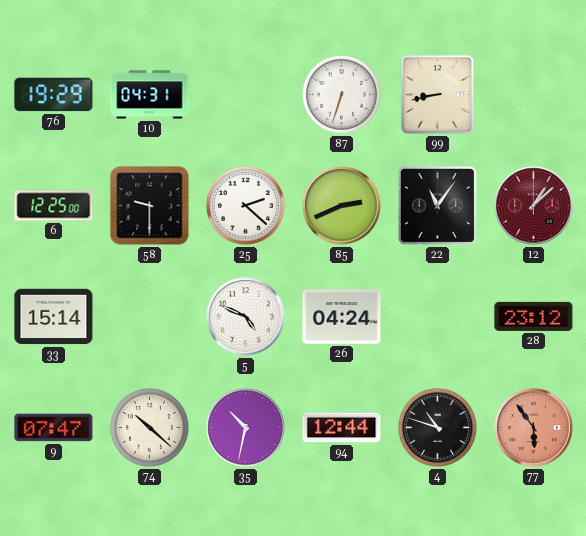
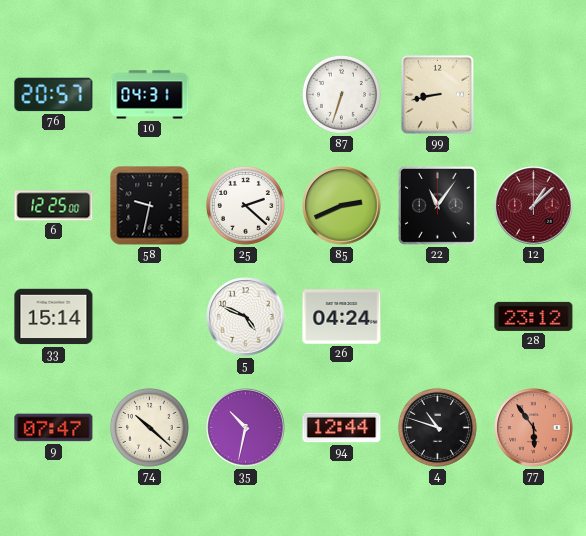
76: 19:29 -> 20:57
58: 9:30 -> 9:32
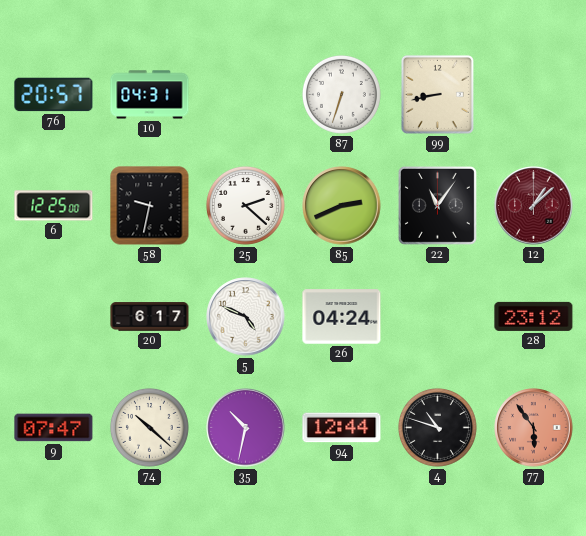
33: 15:14 -> none
20: none -> 6:17
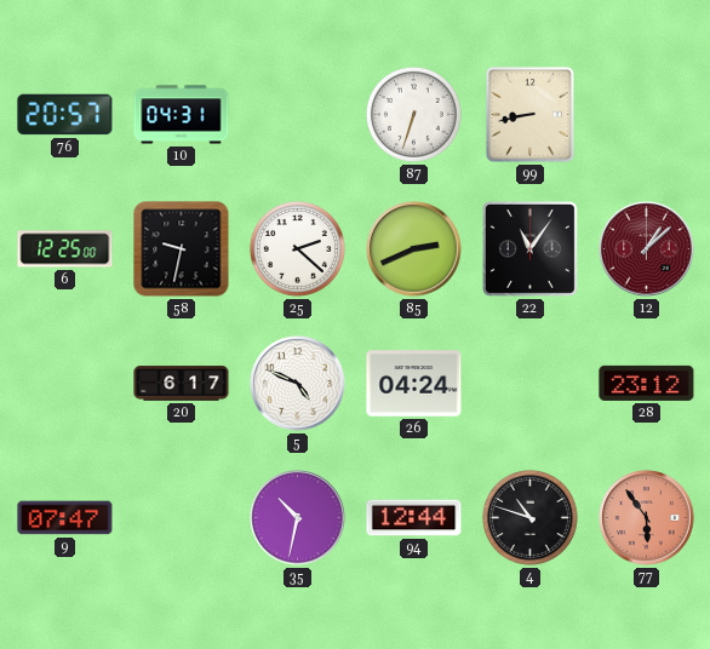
74: 10:22 -> none
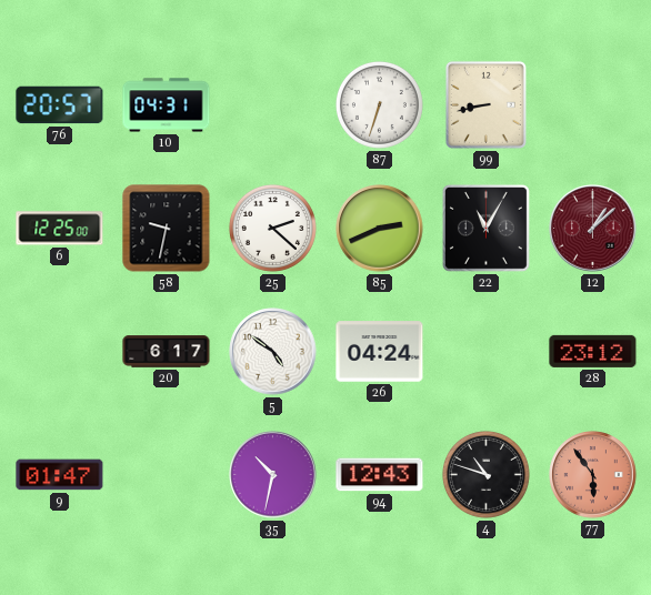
22: 11:06 -> 11:05
5: 4:49 -> 4:51
9: 07:47 -> 01:47
94: 12:44 -> 12:43
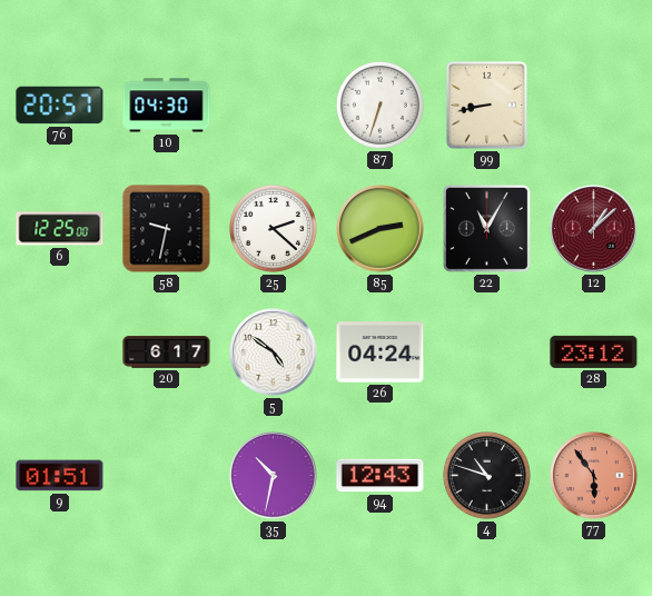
10: 04:31 -> 04:30
9: 01:47 -> 01:51
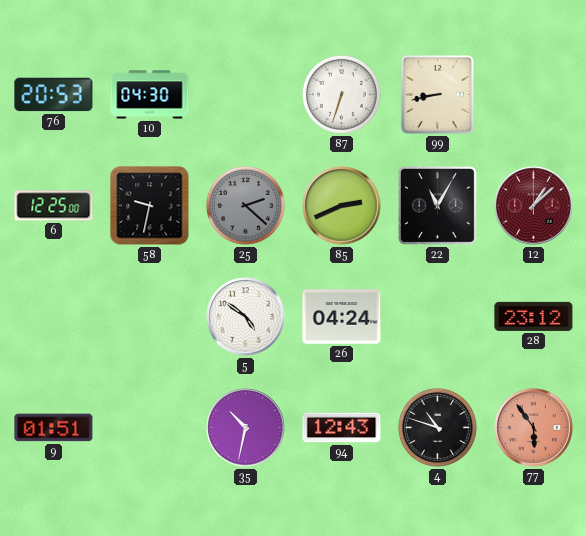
76: 20:57 -> 20:53
25 dial: white -> grey
20: 6:17 -> none
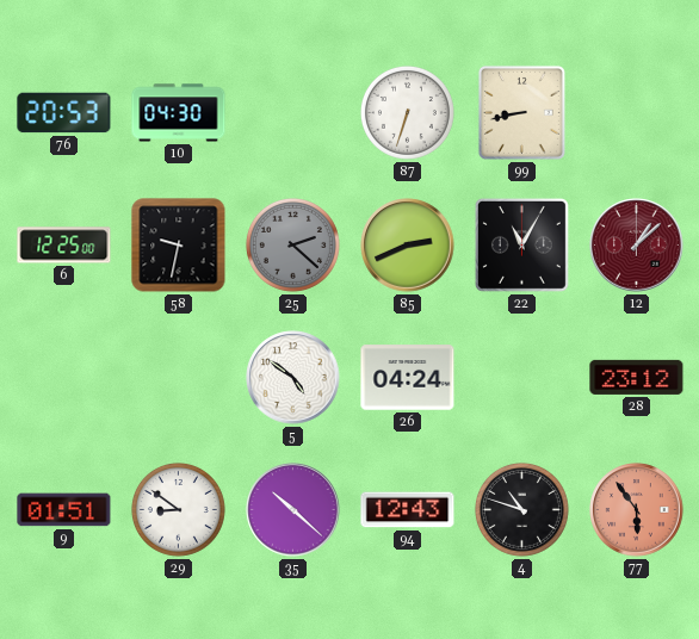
29: none -> 8:51
35: 10:32 -> 10:22
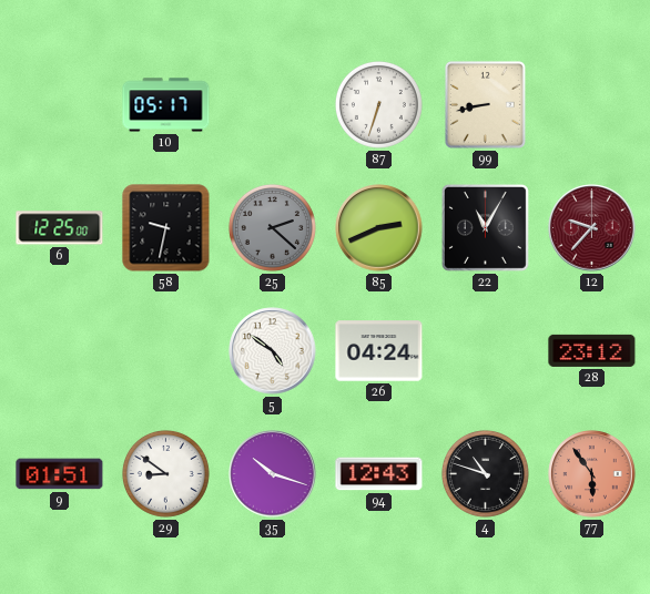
76: 20:53 -> none
10: 04:30 -> 05:17
12: 1:08 -> 9:37
35: 10:22 -> 10:18
